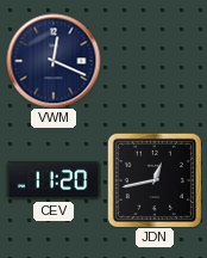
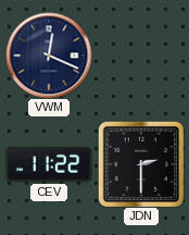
CEV: 11:20 -> 11:22
JDN: 12:43 -> 2:30
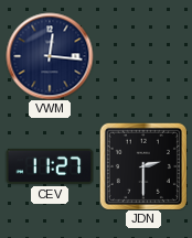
VWM: 12:19 -> 12:16
CEV: 11:22 -> 11:27
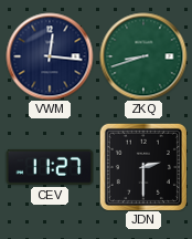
ZKQ: none -> 8:42
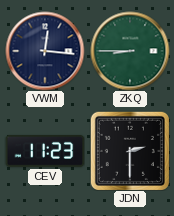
ZKQ: 8:42 -> 8:45
CEV: 11:27 -> 11:23
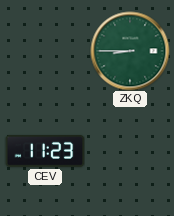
VWM: 12:16 -> none
JDN: 2:30 -> none
